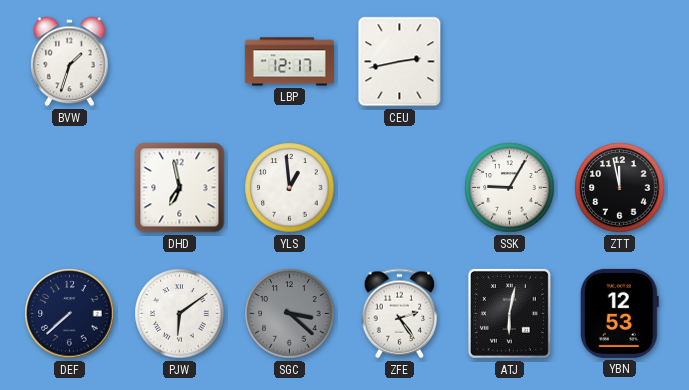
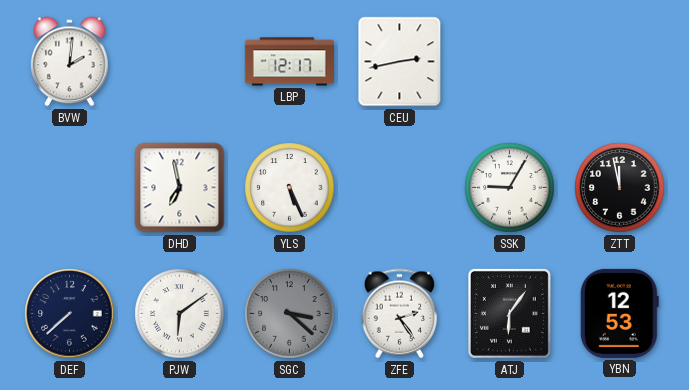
BVW: 1:33 -> 2:01
YLS: 12:59 -> 5:26
ATJ: 6:02 -> 6:06
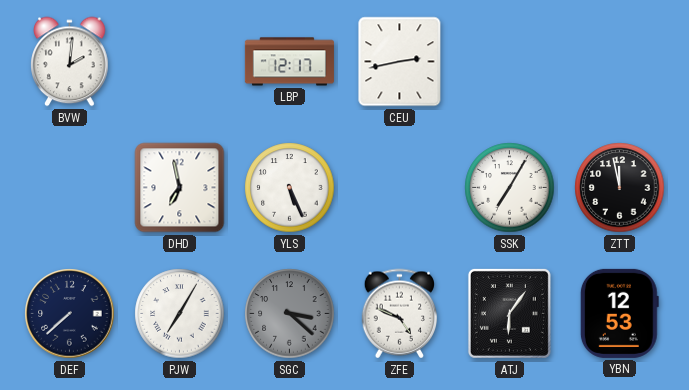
SSK: 9:05 -> 7:05
PJW: 6:09 -> 7:05
ZFE: 2:24 -> 4:49
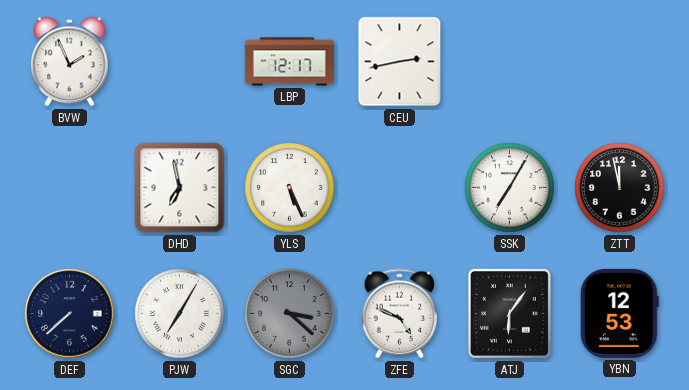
BVW: 2:01 -> 1:56
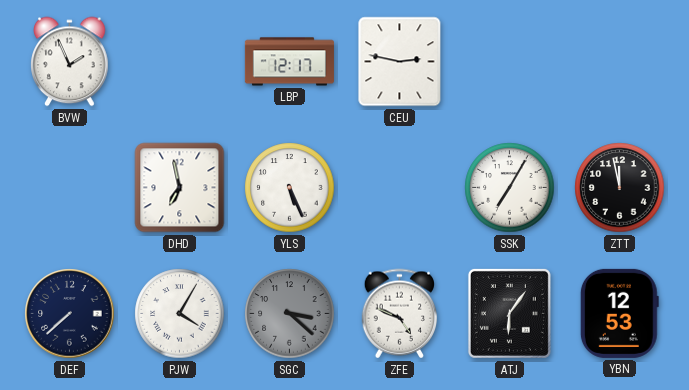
CEU: 2:43 -> 2:47
PJW: 7:05 -> 4:05
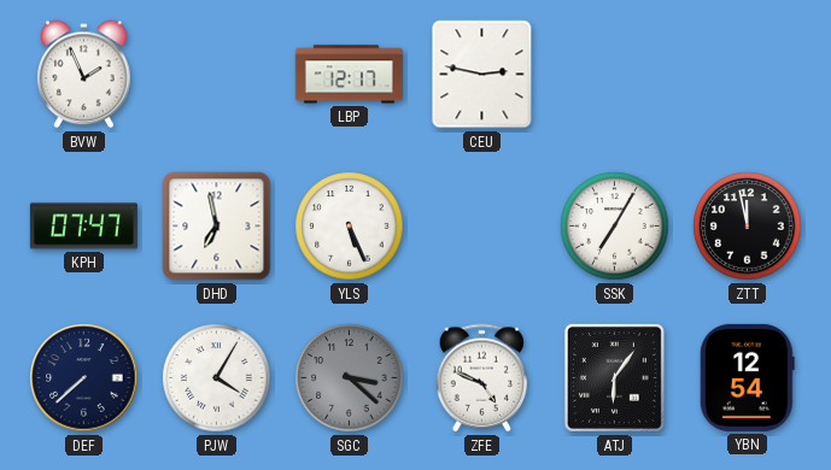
KPH: none -> 07:47
YBN: 12:53 -> 12:54
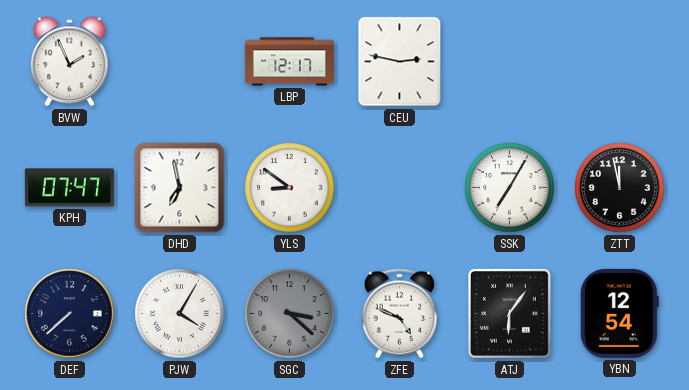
YLS: 5:26 -> 8:51
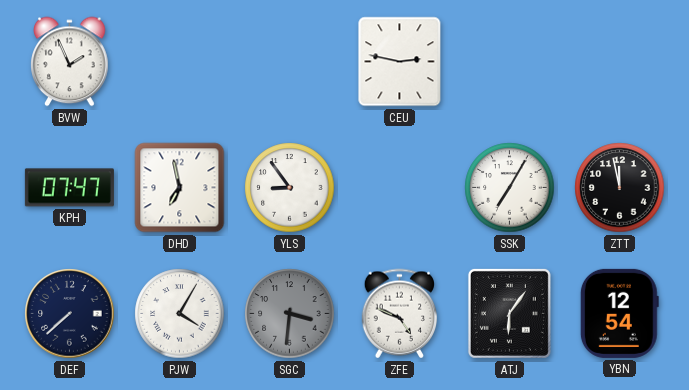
LBP: 12:17 -> none
YLS: 8:51 -> 8:54
SGC: 3:22 -> 3:31
